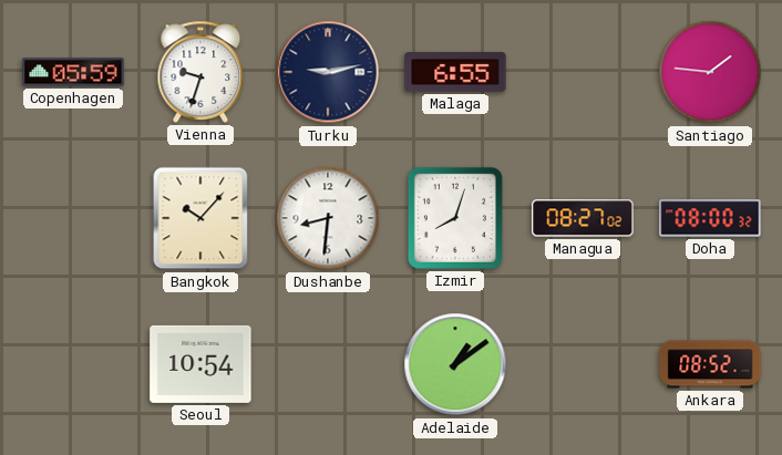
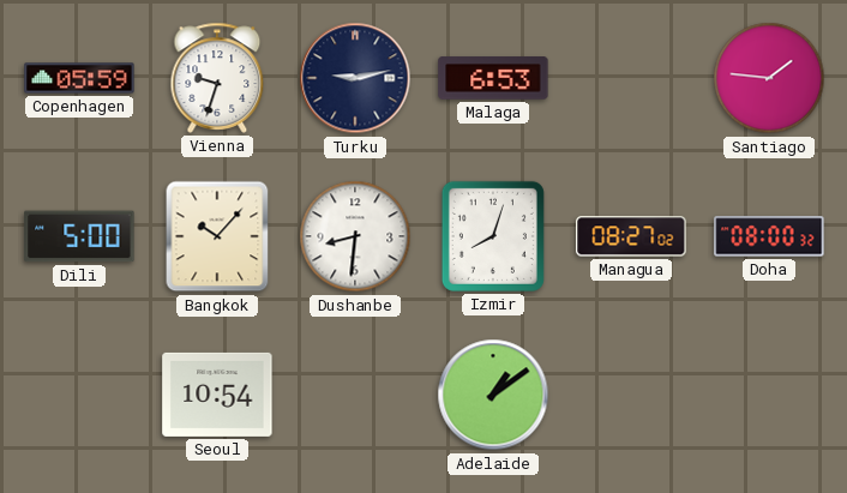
Malaga: 6:55 -> 6:53
Dili: none -> 5:00
Ankara: 08:52 -> none
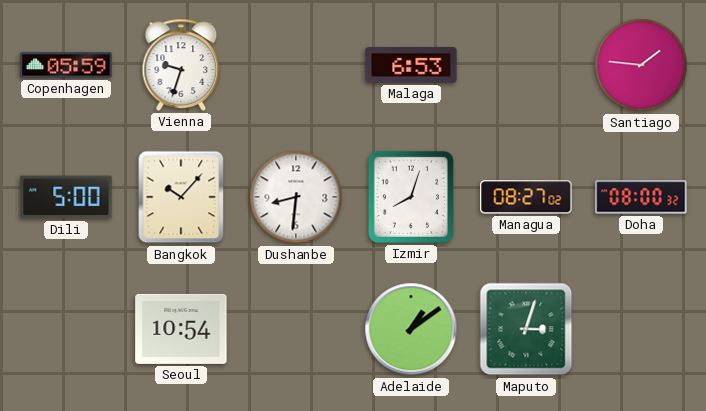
Turku: 9:13 -> none
Maputo: none -> 3:03
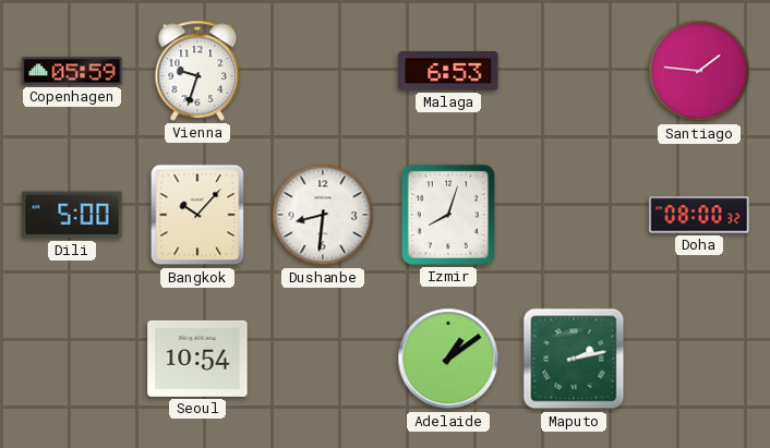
Managua: 08:27 -> none
Maputo: 3:03 -> 2:13
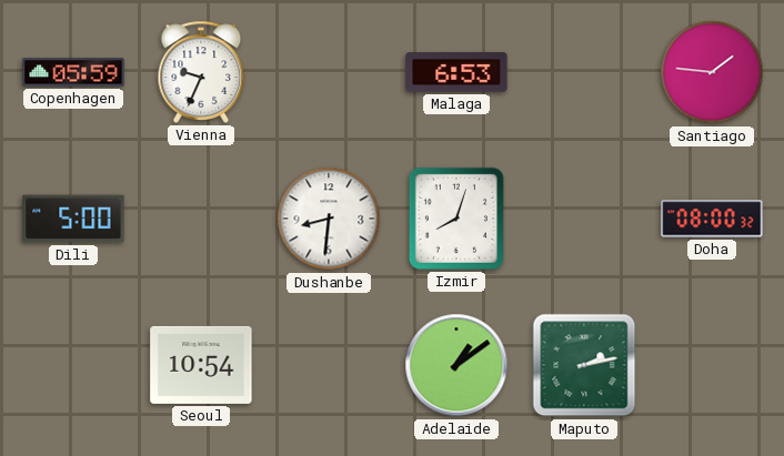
Vienna: 9:33 -> 9:34
Bangkok: 10:07 -> none
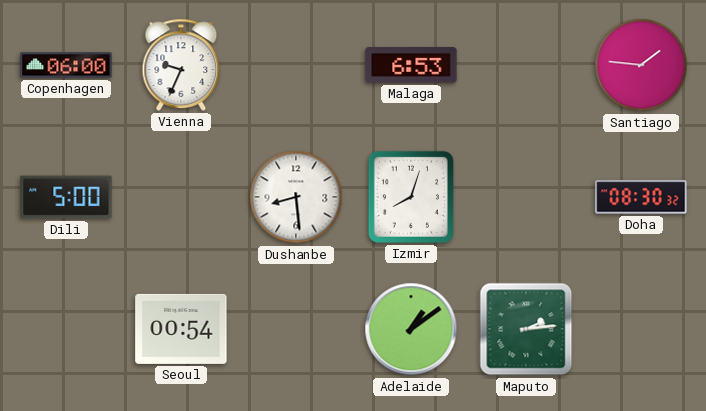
Copenhagen: 05:59 -> 06:00
Dushanbe: 8:31 -> 8:29
Doha: 08:00 -> 08:30
Seoul: 10:54 -> 00:54
Maputo: 2:13 -> 2:14
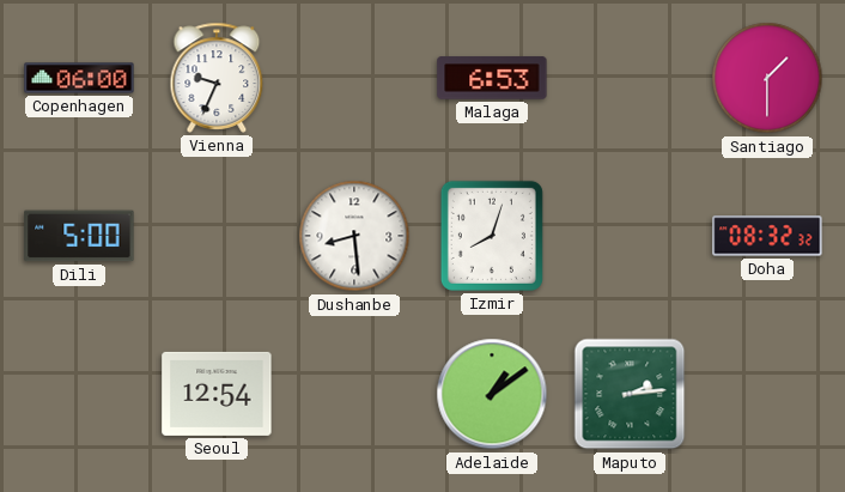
Santiago: 1:46 -> 1:30
Doha: 08:30 -> 08:32
Seoul: 00:54 -> 12:54
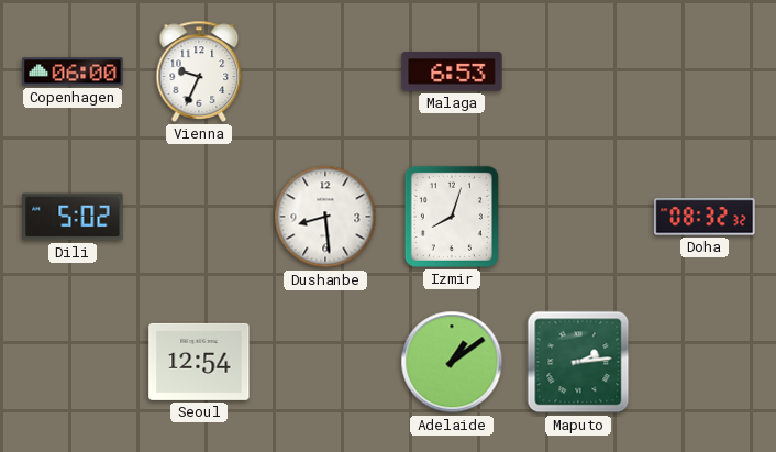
Santiago: 1:30 -> none
Dili: 5:00 -> 5:02
